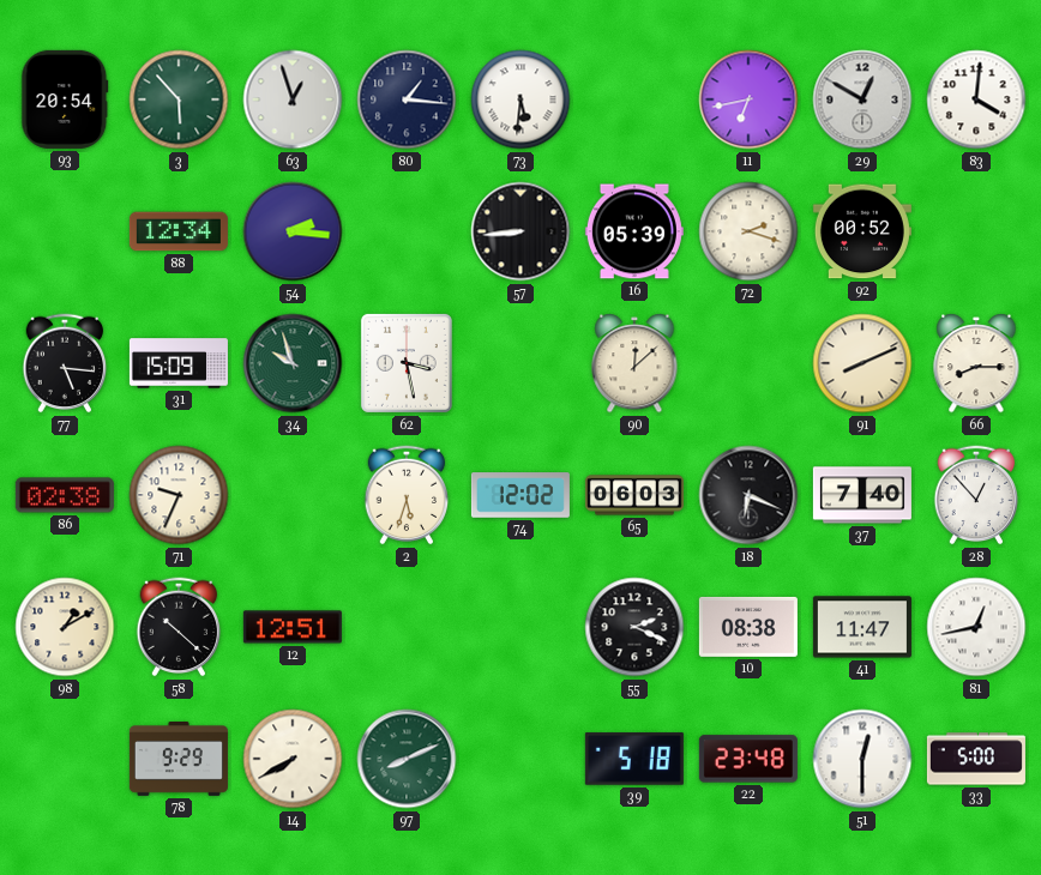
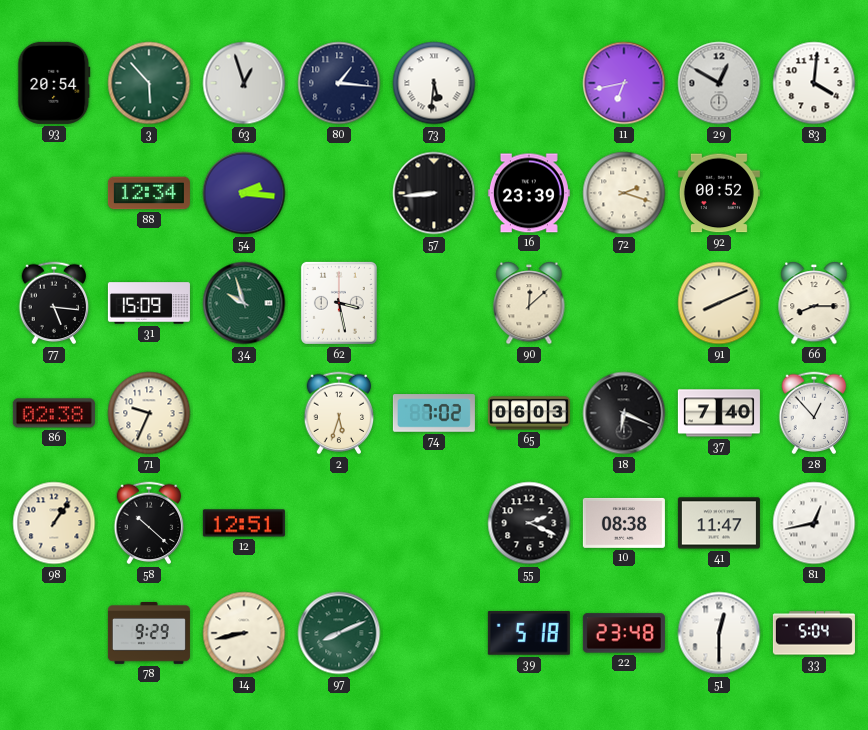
16: 05:39 -> 23:39
74: 12:02 -> 7:02
98: 1:10 -> 1:06
14: 7:40 -> 8:43
33: 5:00 -> 5:04
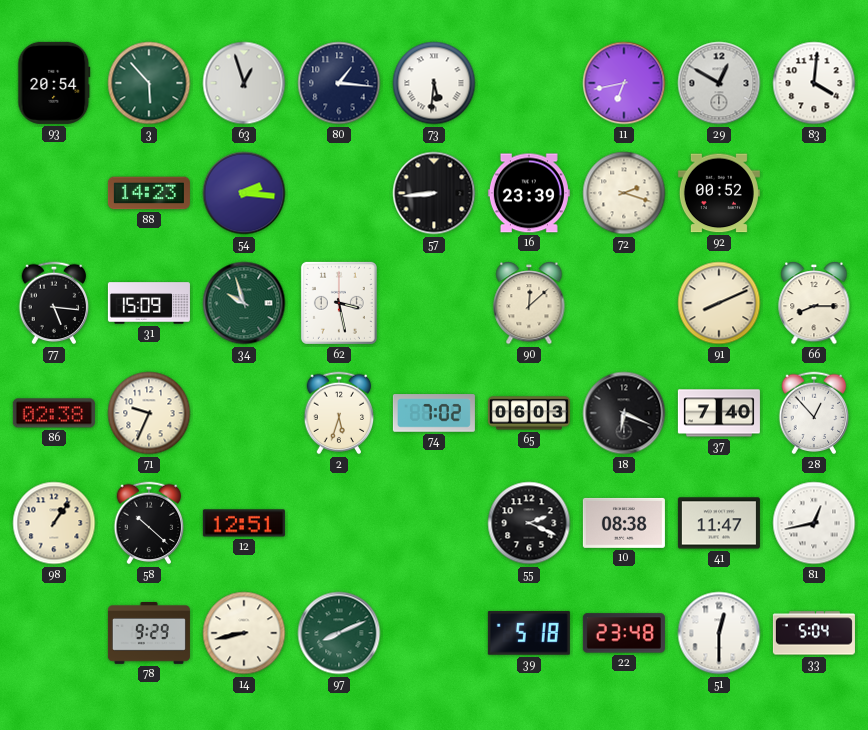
88: 12:34 -> 14:23
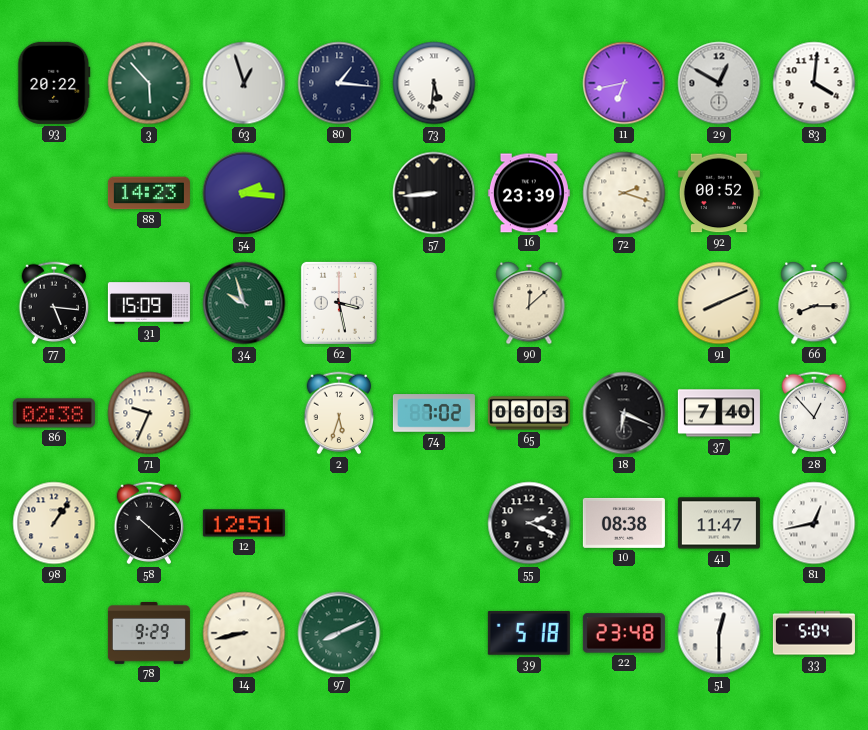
93: 20:54 -> 20:22
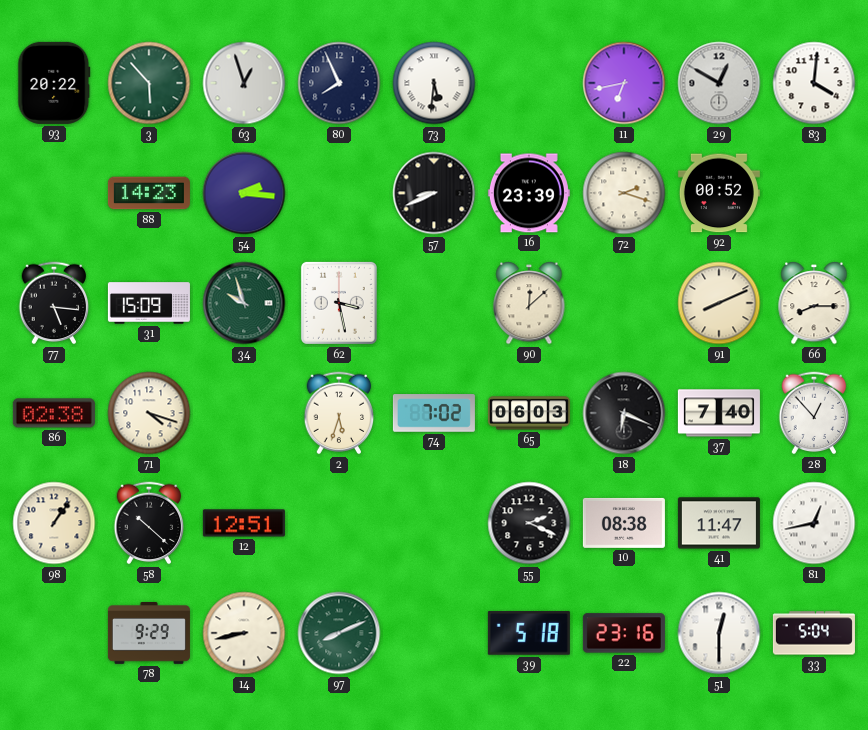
80: 1:16 -> 7:56
57: 8:44 -> 8:41
71: 9:34 -> 4:18
22: 23:48 -> 23:16
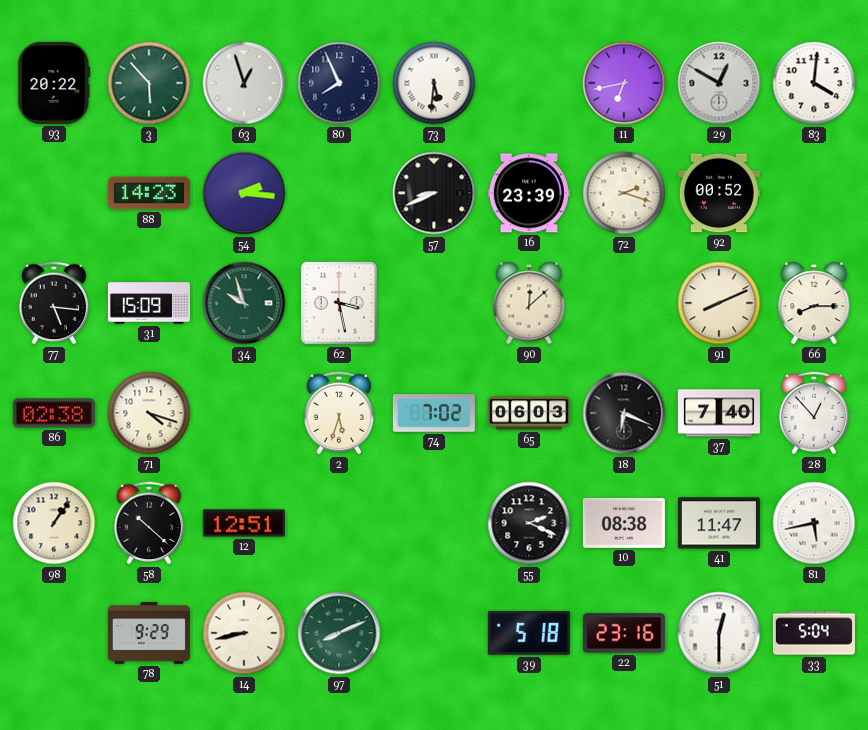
81: 12:43 -> 5:43
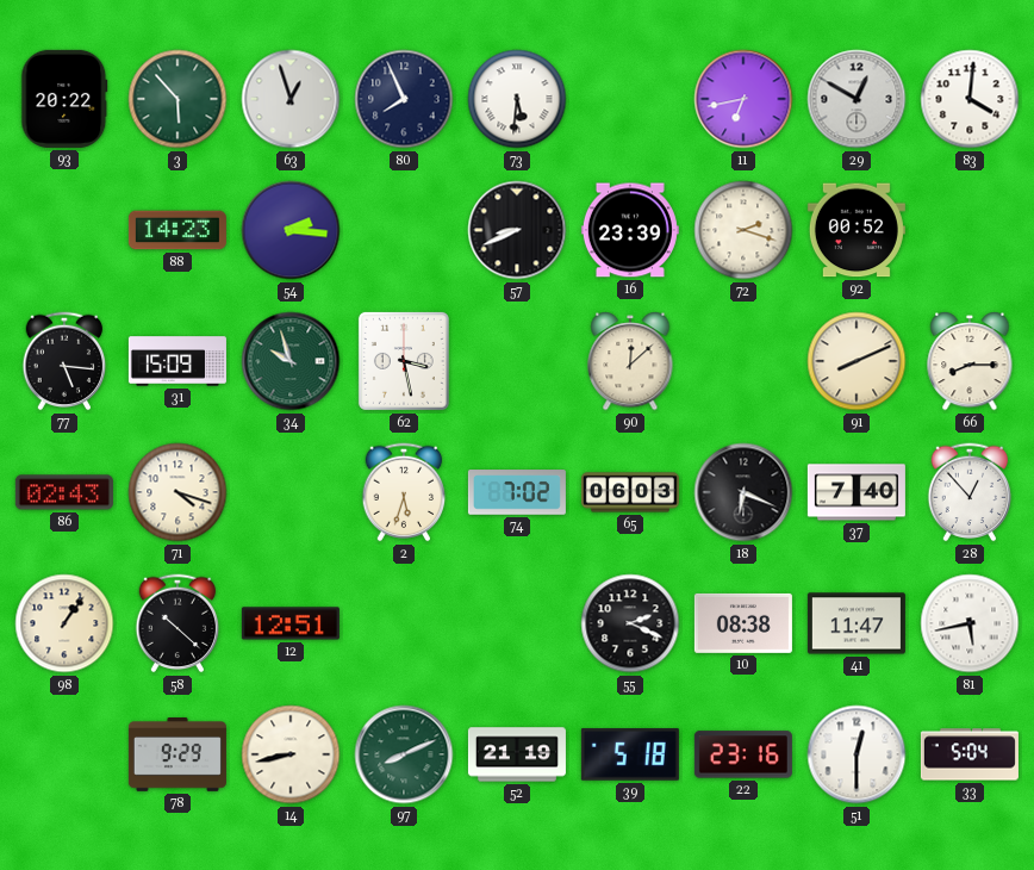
86: 02:38 -> 02:43
52: none -> 21:19
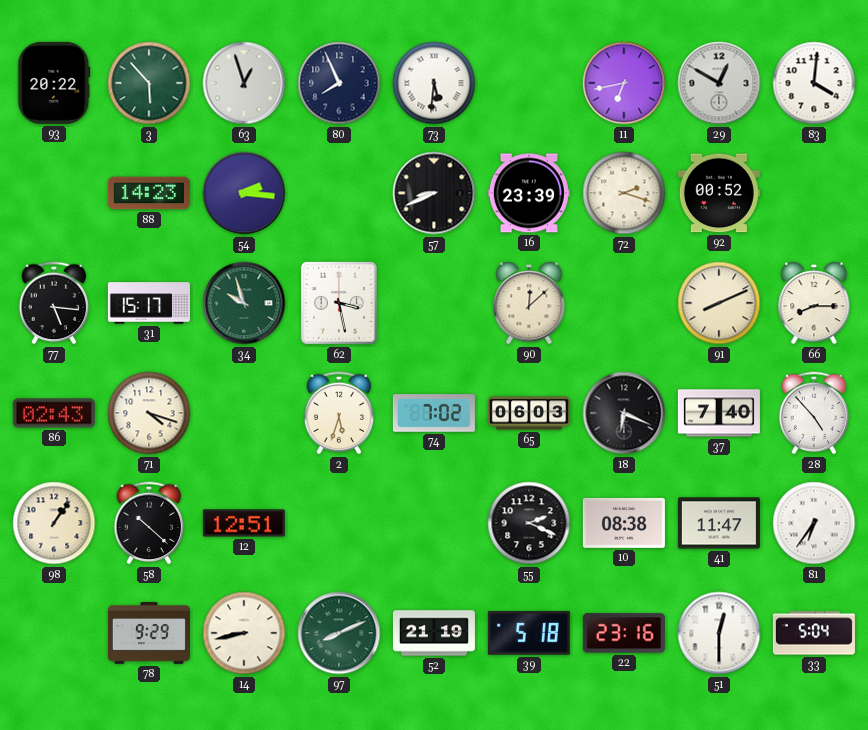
31: 15:09 -> 15:17
28: 12:53 -> 4:53
81: 5:43 -> 6:36
